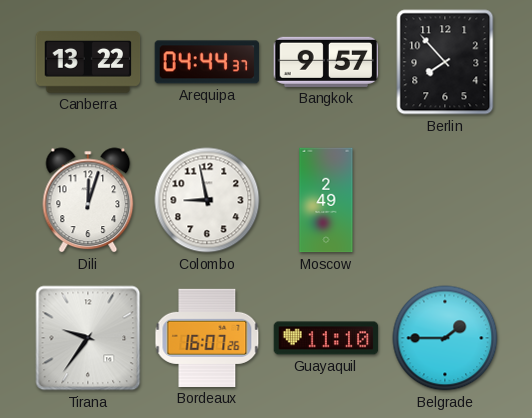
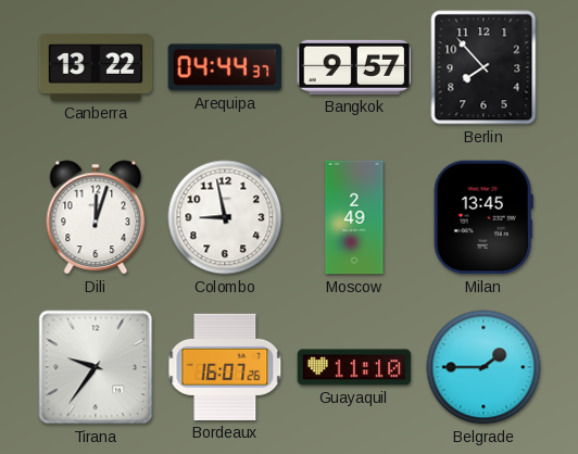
Milan: none -> 13:45
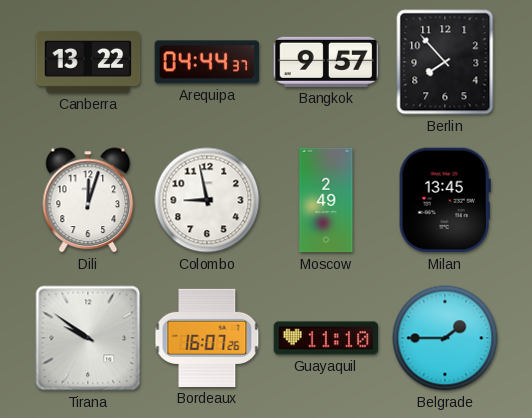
Tirana: 9:36 -> 9:51
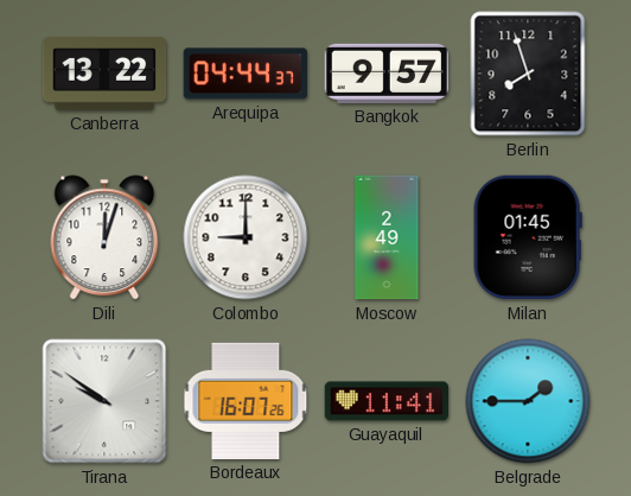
Berlin: 7:53 -> 7:57
Colombo: 8:58 -> 9:00
Milan: 13:45 -> 01:45
Guayaquil: 11:10 -> 11:41
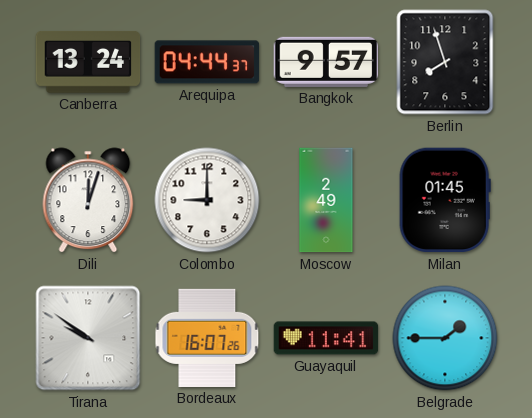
Canberra: 13:22 -> 13:24
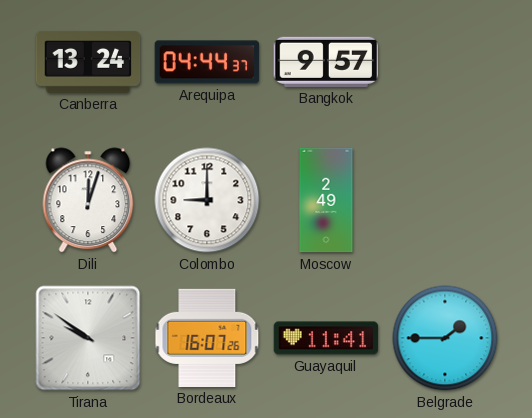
Berlin: 7:57 -> none
Milan: 01:45 -> none
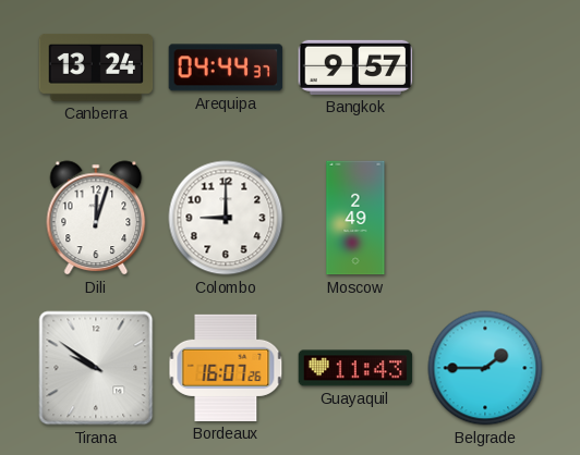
Guayaquil: 11:41 -> 11:43
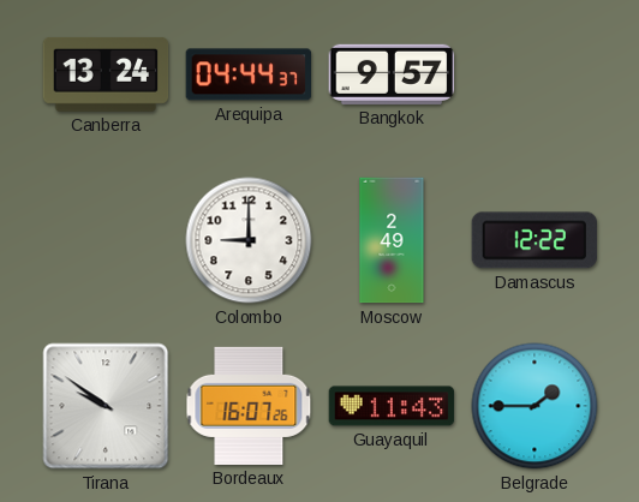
Dili: 12:03 -> none
Damascus: none -> 12:22
